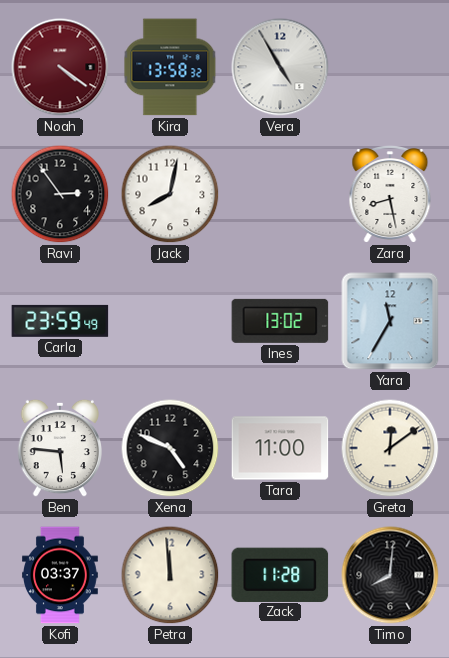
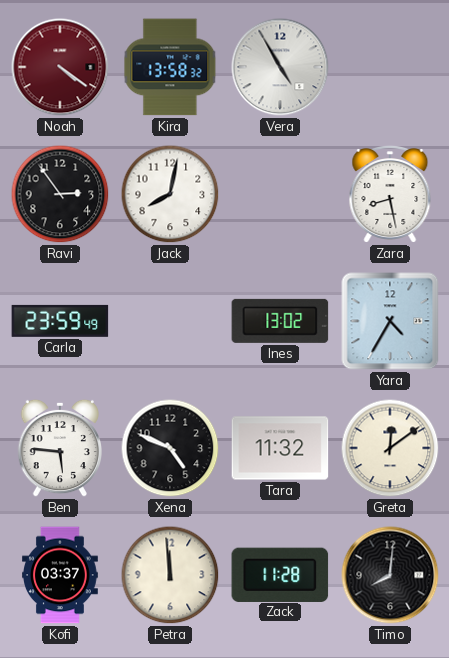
Yara: 11:35 -> 4:35
Tara: 11:00 -> 11:32
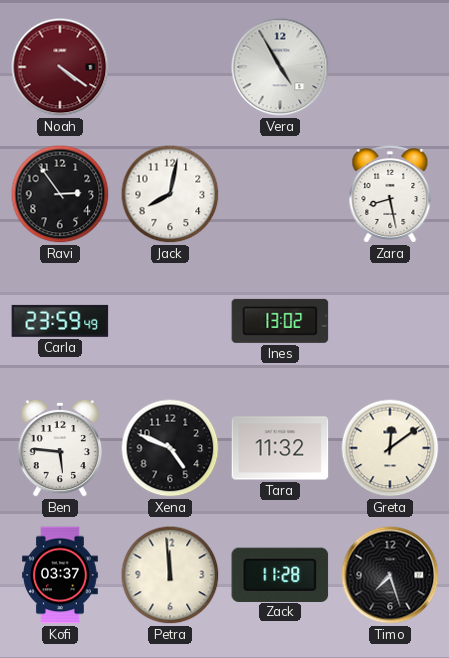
Kira: 13:58 -> none
Yara: 4:35 -> none
Timo: 8:01 -> 7:27
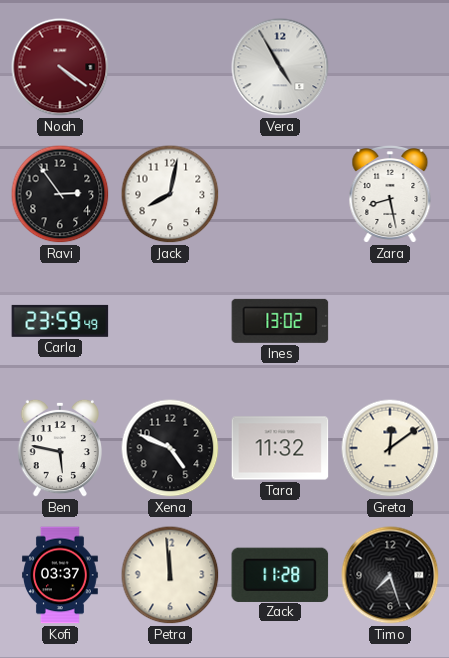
Ben: 5:46 -> 5:47
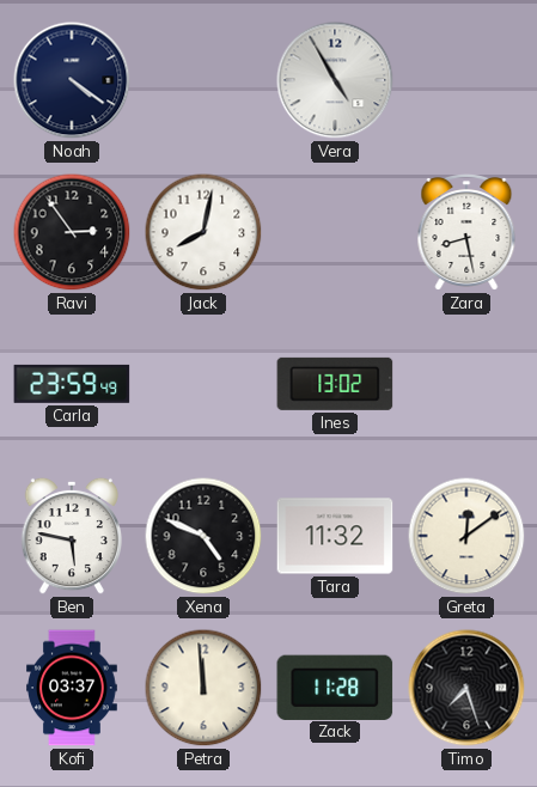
Noah dial: burgundy -> navy
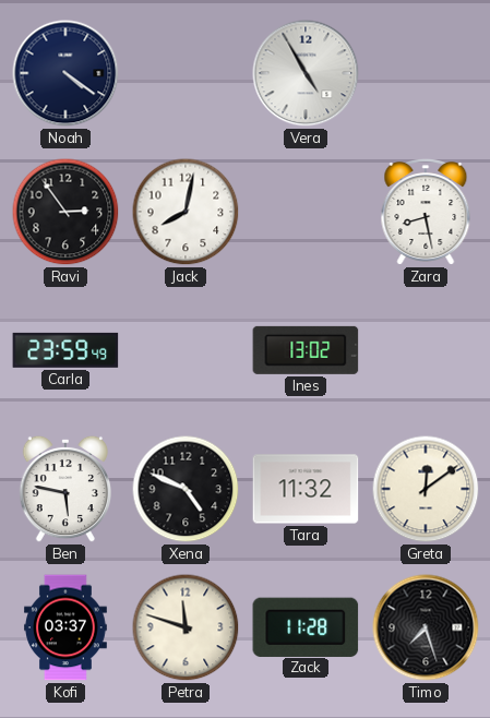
Petra: 11:59 -> 11:48
